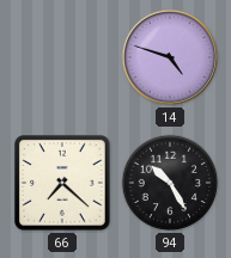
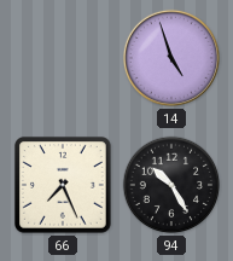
14: 4:48 -> 4:57
66: 7:22 -> 7:26
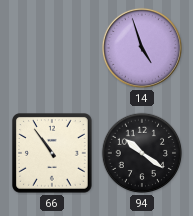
66: 7:26 -> 10:54
94: 10:25 -> 10:21
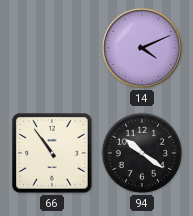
14: 4:57 -> 4:11
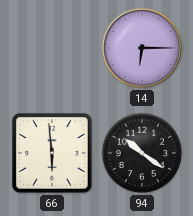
14: 4:11 -> 6:15
66: 10:54 -> 5:59
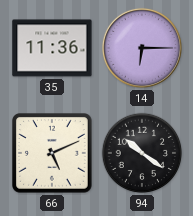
35: none -> 11:36
66: 5:59 -> 5:11
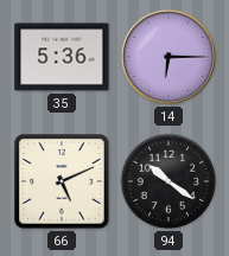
35: 11:36 -> 5:36
